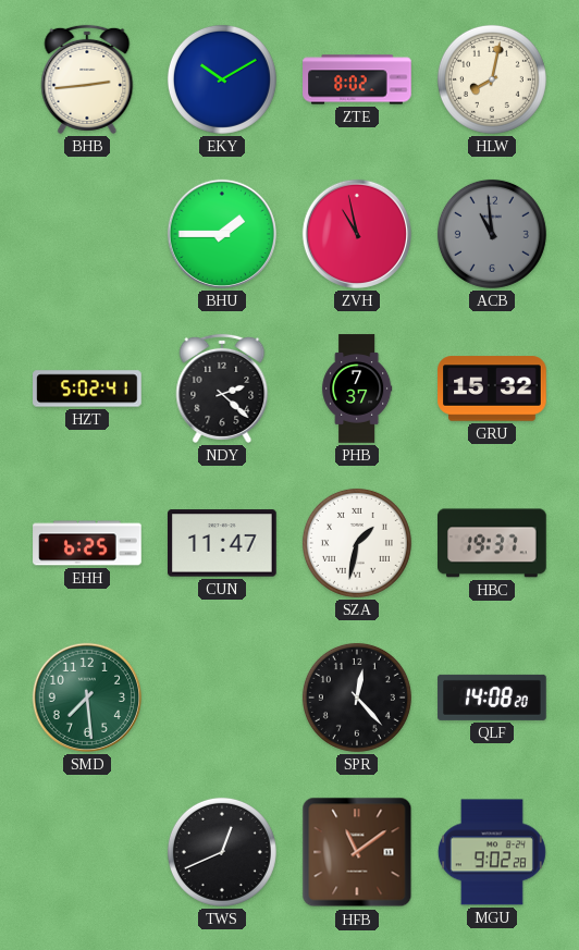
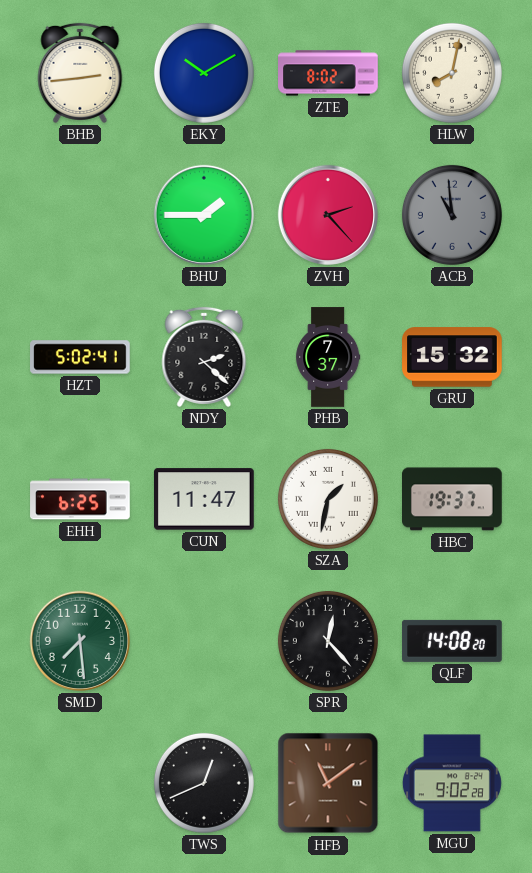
ZVH: 10:58 -> 2:23
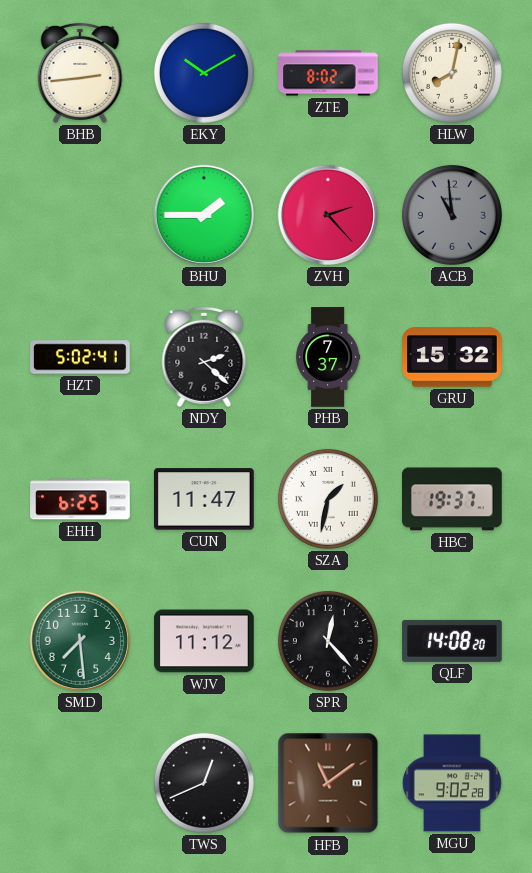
WJV: none -> 11:12
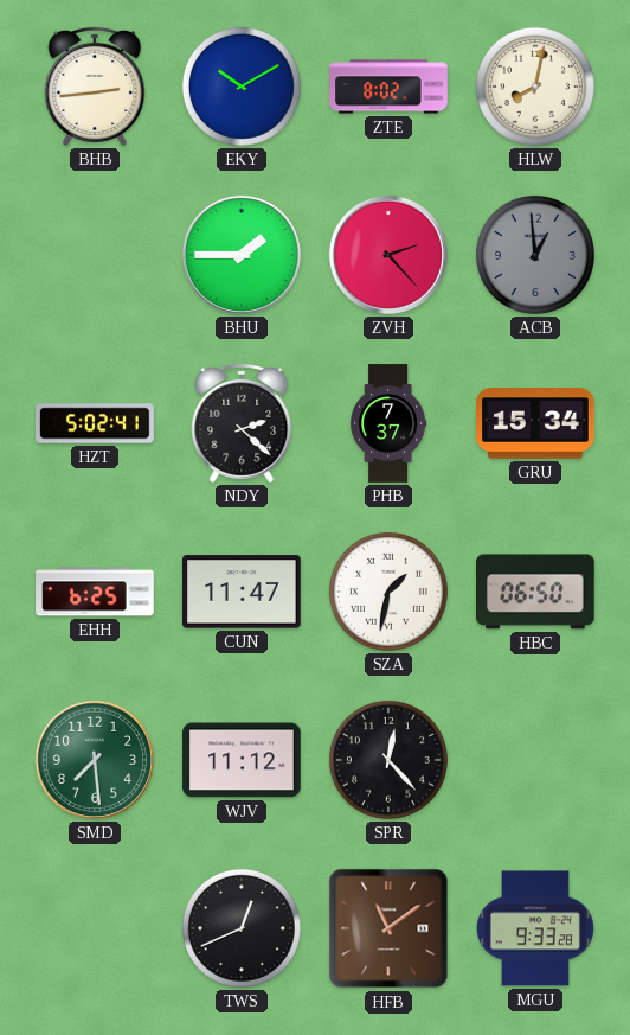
ACB: 10:59 -> 12:59
GRU: 15:32 -> 15:34
HBC: 19:37 -> 06:50
QLF: 14:08 -> none
MGU: 9:02 -> 9:33
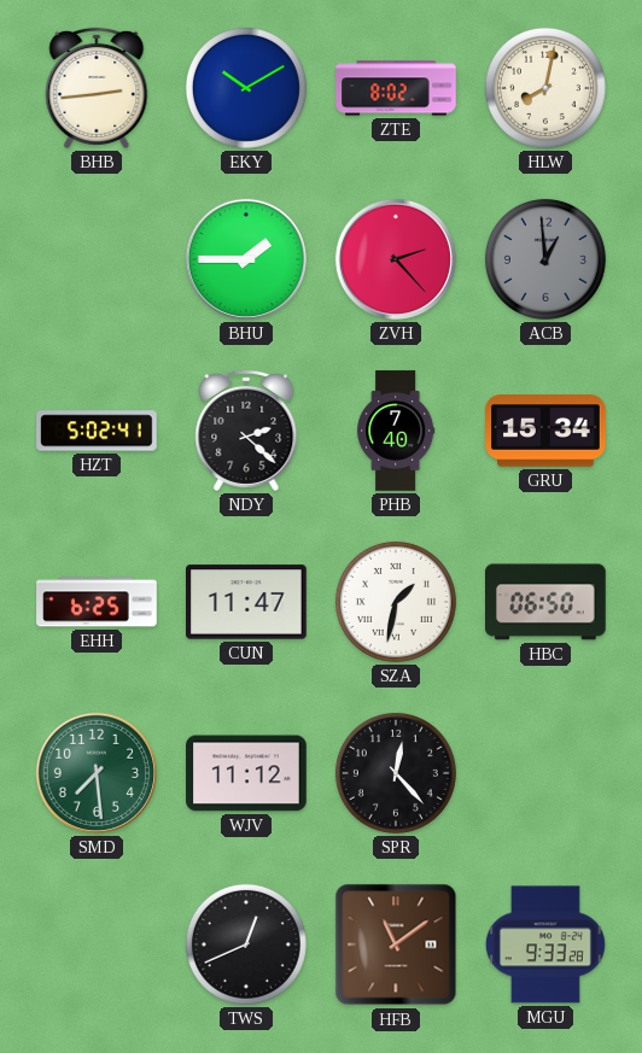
PHB: 7:37 -> 7:40
